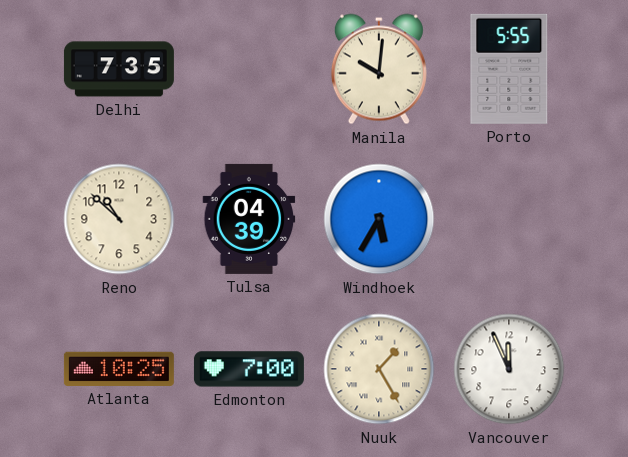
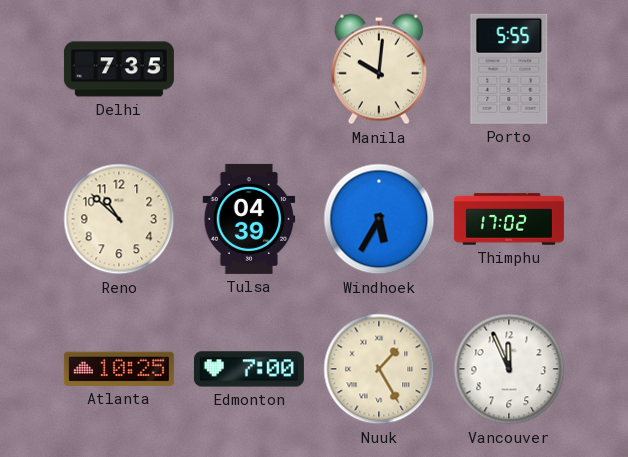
Thimphu: none -> 17:02
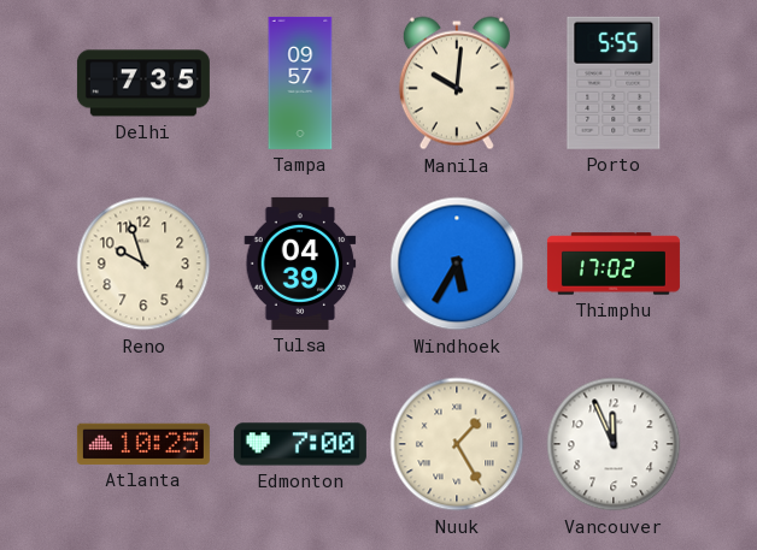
Tampa: none -> 09:57
Reno: 10:52 -> 9:57
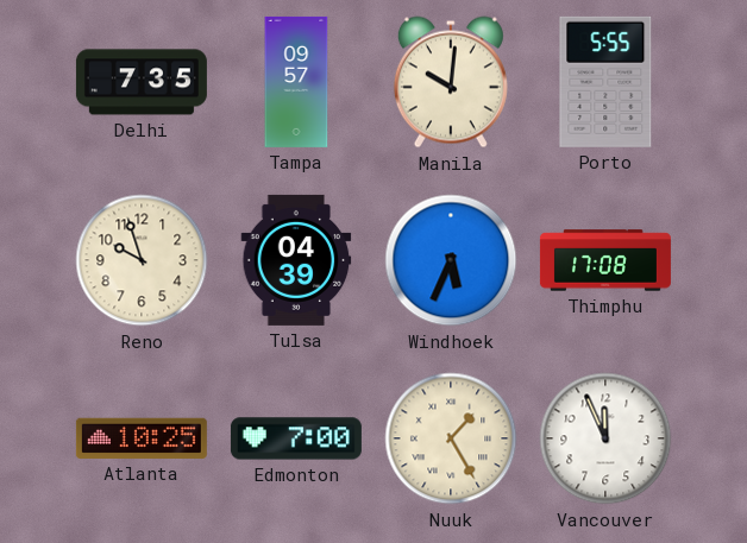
Windhoek: 5:35 -> 5:34
Thimphu: 17:02 -> 17:08
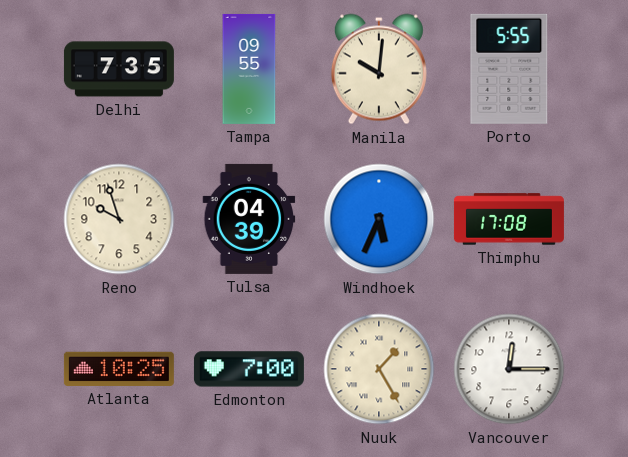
Tampa: 09:57 -> 09:55
Vancouver: 11:56 -> 12:15
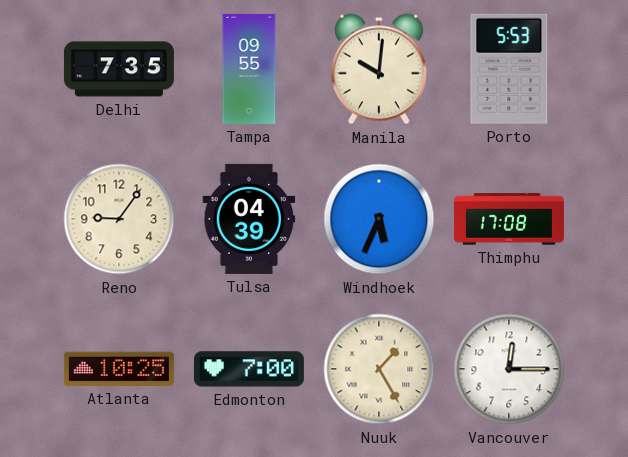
Porto: 5:55 -> 5:53
Reno: 9:57 -> 9:06
